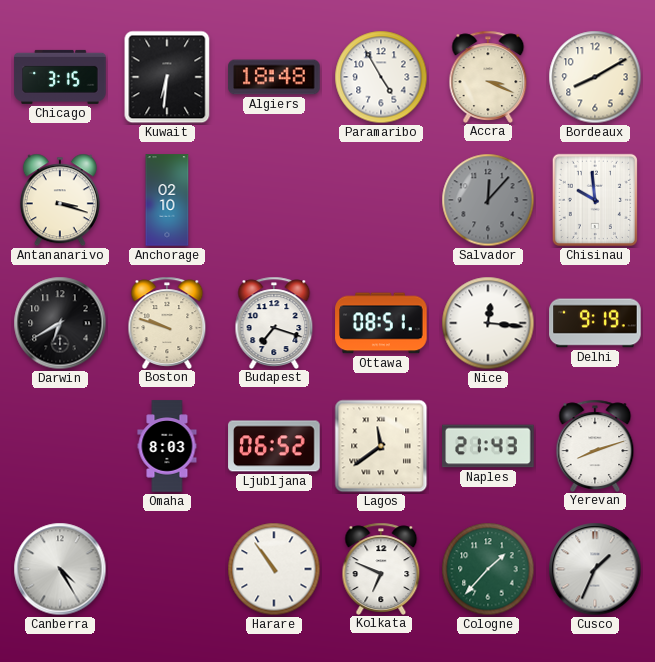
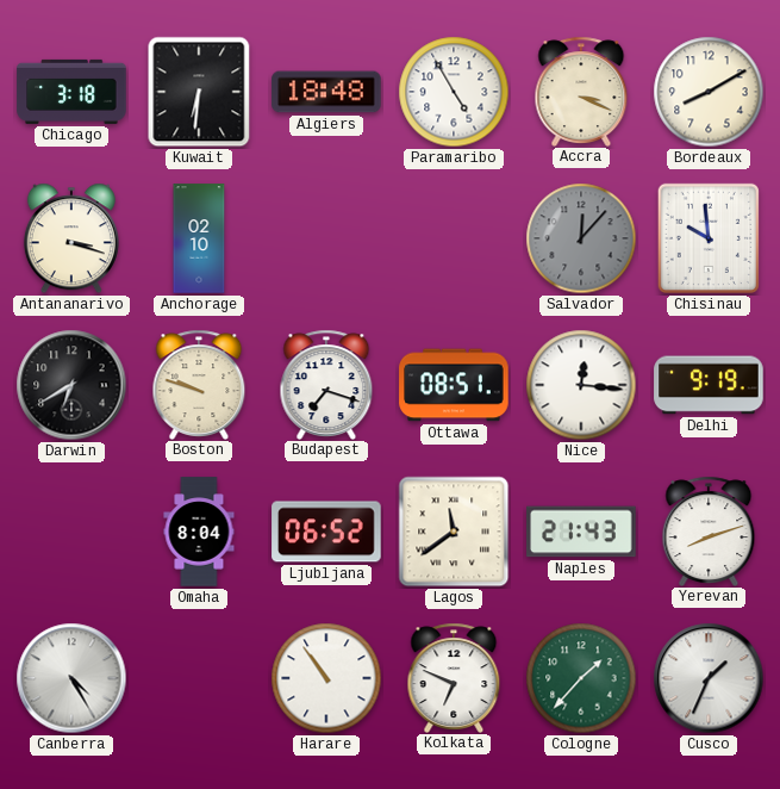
Chicago: 3:15 -> 3:18
Omaha: 8:03 -> 8:04
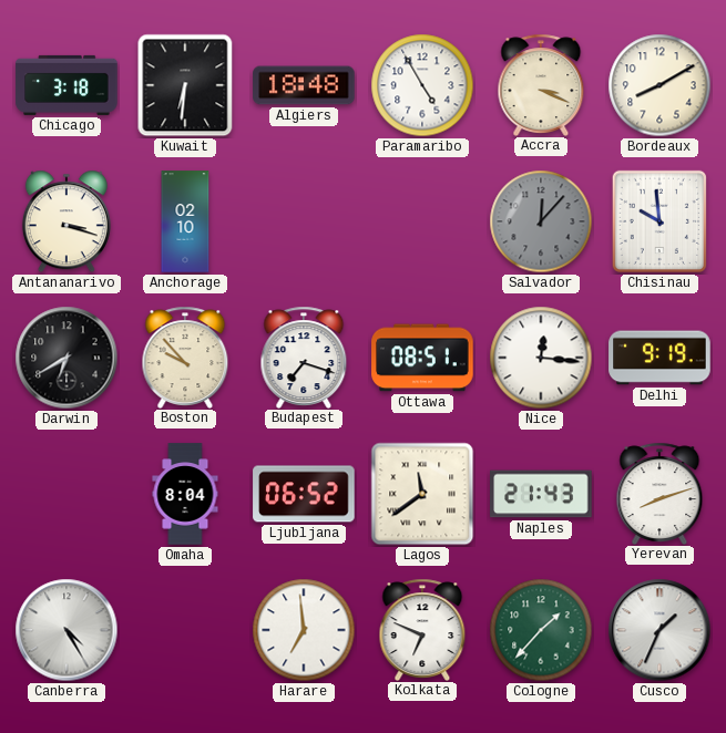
Boston: 9:48 -> 9:53
Harare: 10:54 -> 6:59
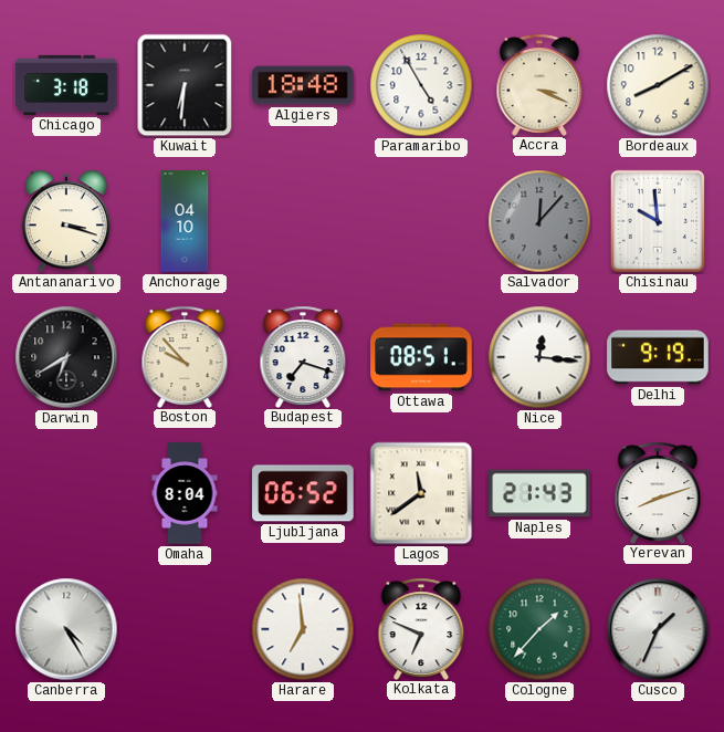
Anchorage: 02:10 -> 04:10
